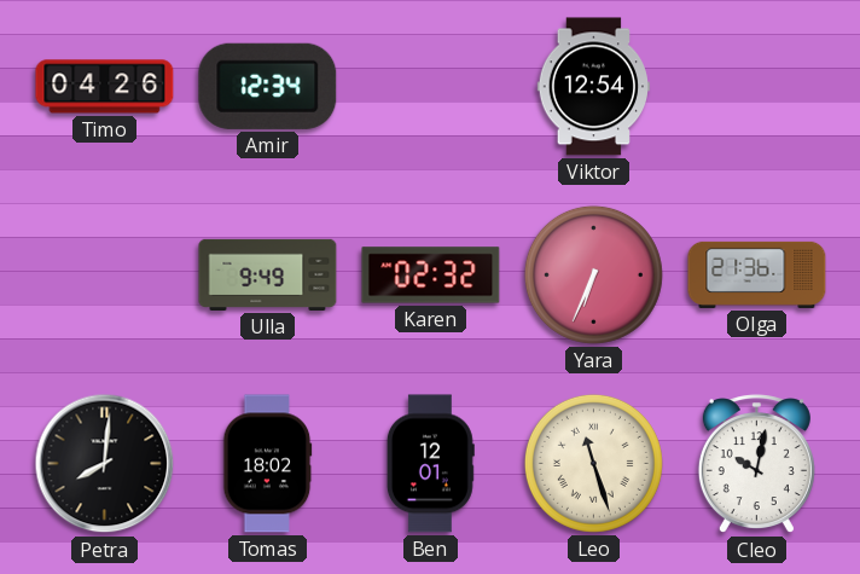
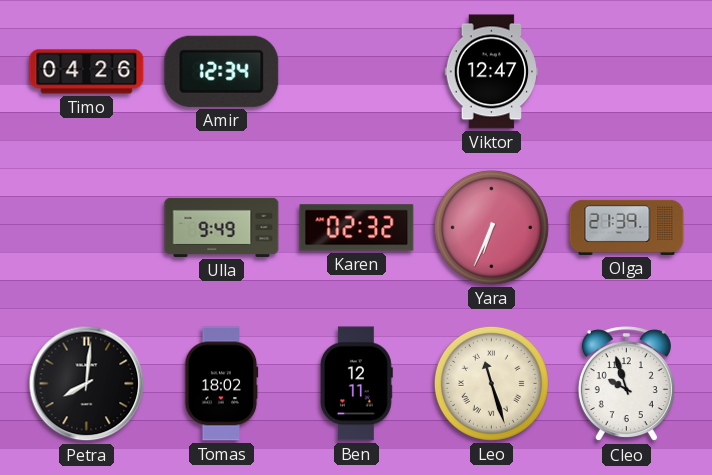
Viktor: 12:54 -> 12:47
Olga: 21:36 -> 21:39
Ben: 12:01 -> 12:11
Cleo: 10:02 -> 9:57
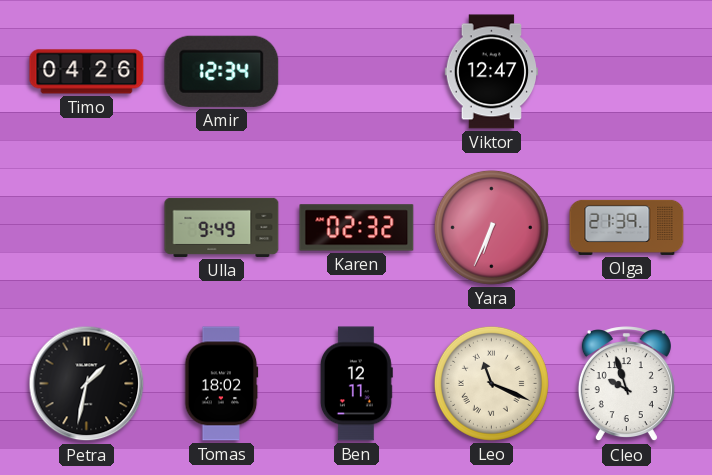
Petra: 8:01 -> 1:32
Leo: 11:27 -> 11:19
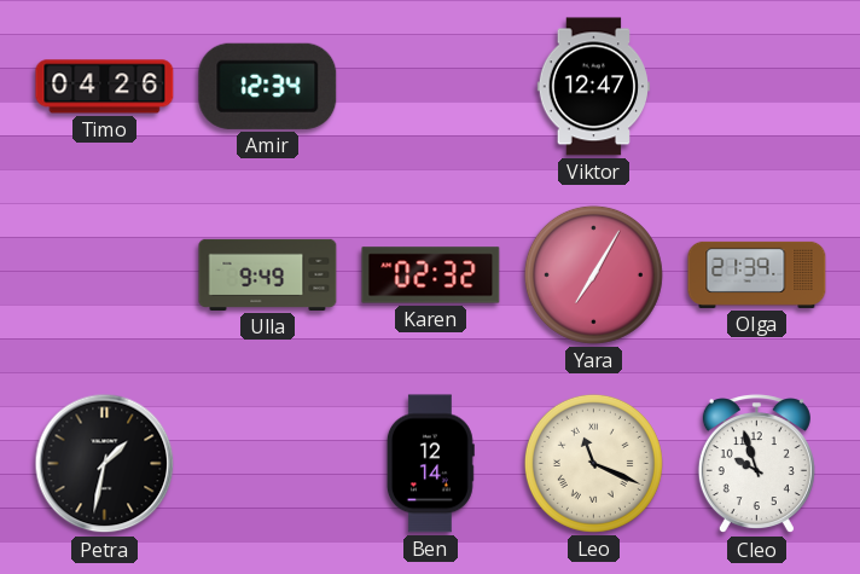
Yara: 6:34 -> 7:05
Tomas: 18:02 -> none
Ben: 12:11 -> 12:14
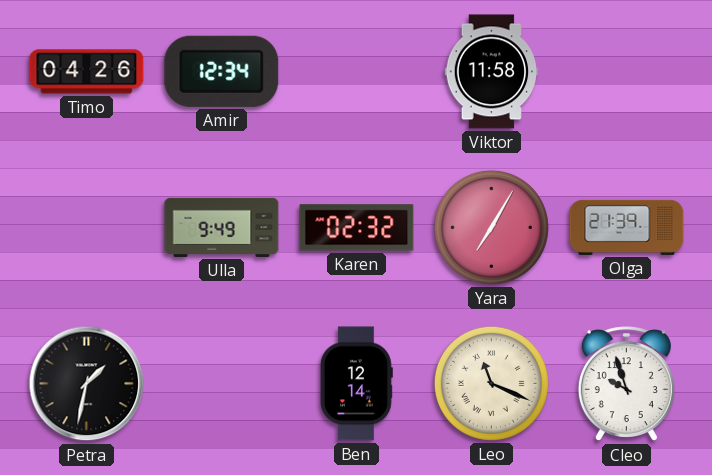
Viktor: 12:47 -> 11:58
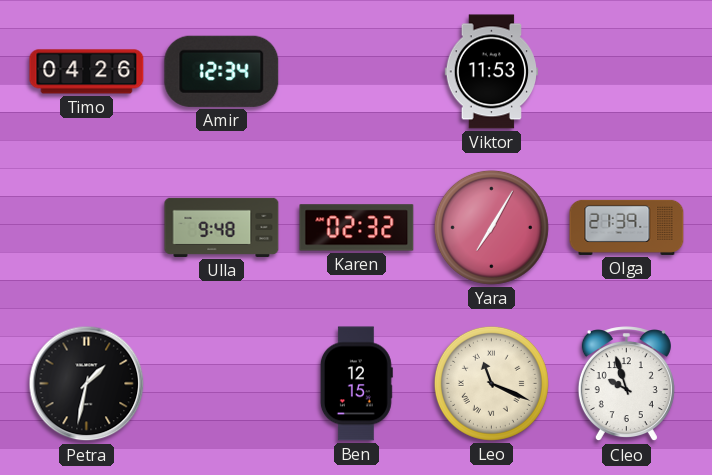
Viktor: 11:58 -> 11:53
Ulla: 9:49 -> 9:48
Ben: 12:14 -> 12:15
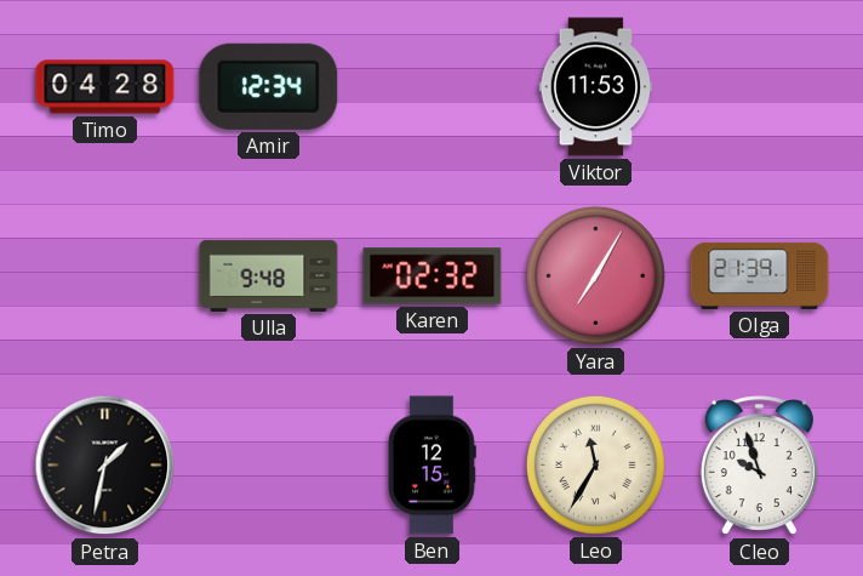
Timo: 04:26 -> 04:28
Leo: 11:19 -> 11:35
